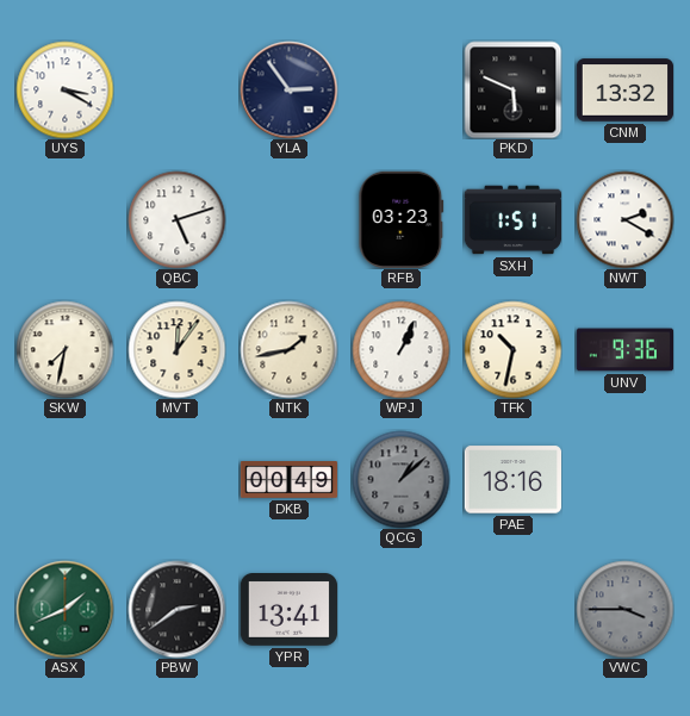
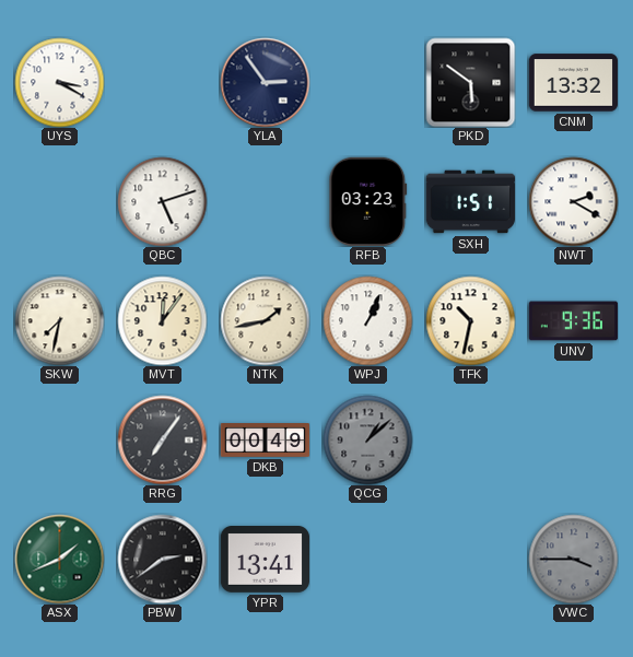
PKD: 5:49 -> 5:51
RRG: none -> 7:06
PAE: 18:16 -> none
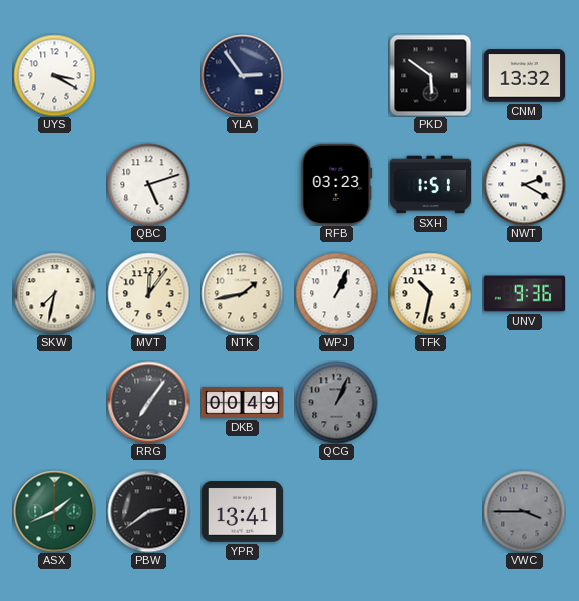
QCG: 1:08 -> 1:04
